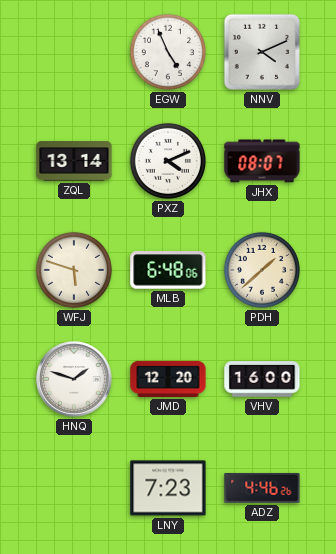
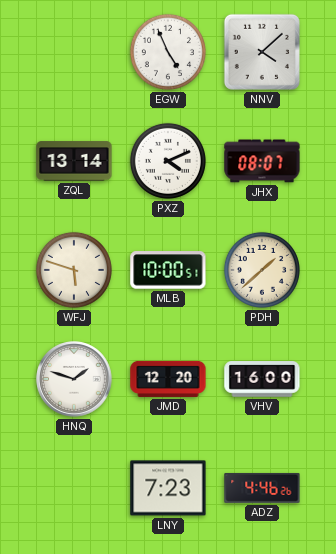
NNV: 4:11 -> 4:08
MLB: 6:48 -> 10:00
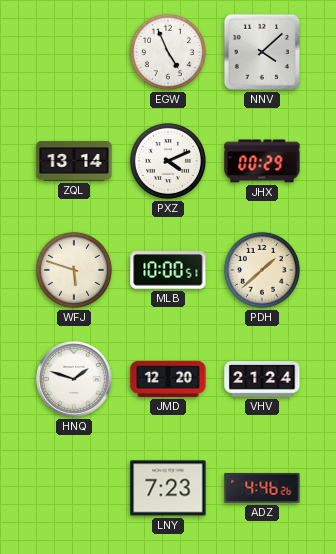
JHX: 08:07 -> 00:29
VHV: 16:00 -> 21:24
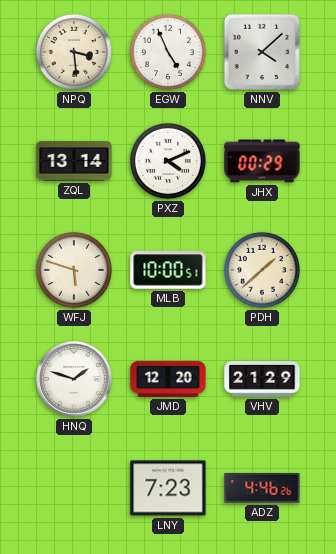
NPQ: none -> 3:29
VHV: 21:24 -> 21:29
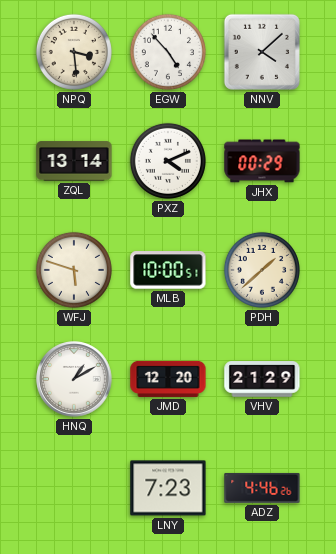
EGW: 4:56 -> 4:53
HNQ: 1:48 -> 1:10
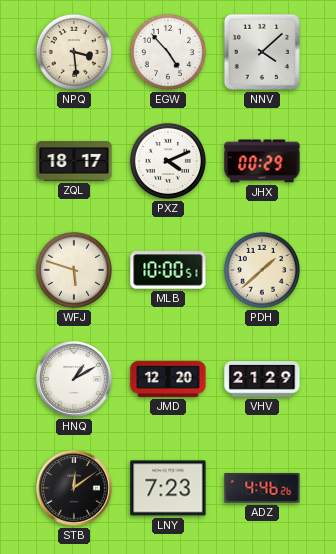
ZQL: 13:14 -> 18:17
STB: none -> 12:09
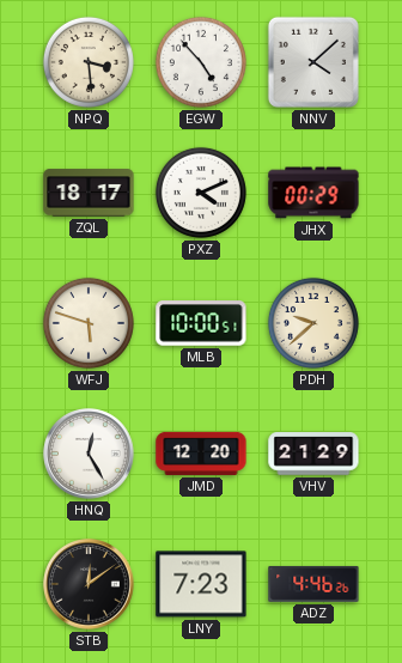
PDH: 1:38 -> 9:38
HNQ: 1:10 -> 12:25
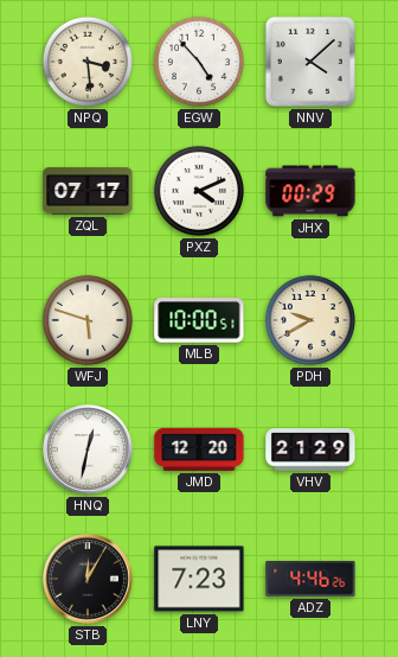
ZQL: 18:17 -> 07:17
PDH: 9:38 -> 9:40
HNQ: 12:25 -> 12:32
STB: 12:09 -> 12:05
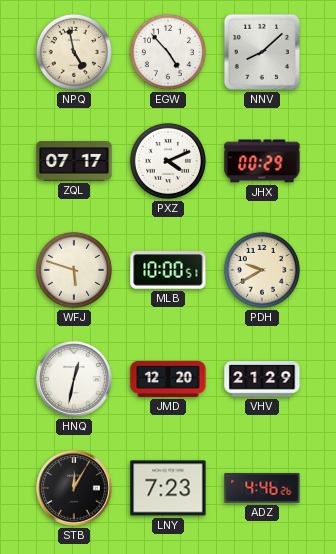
NPQ: 3:29 -> 4:58
NNV: 4:08 -> 8:08
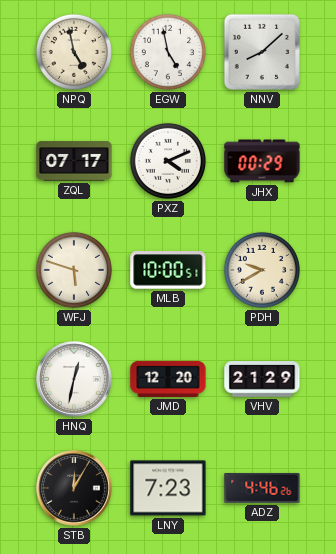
EGW: 4:53 -> 4:58
